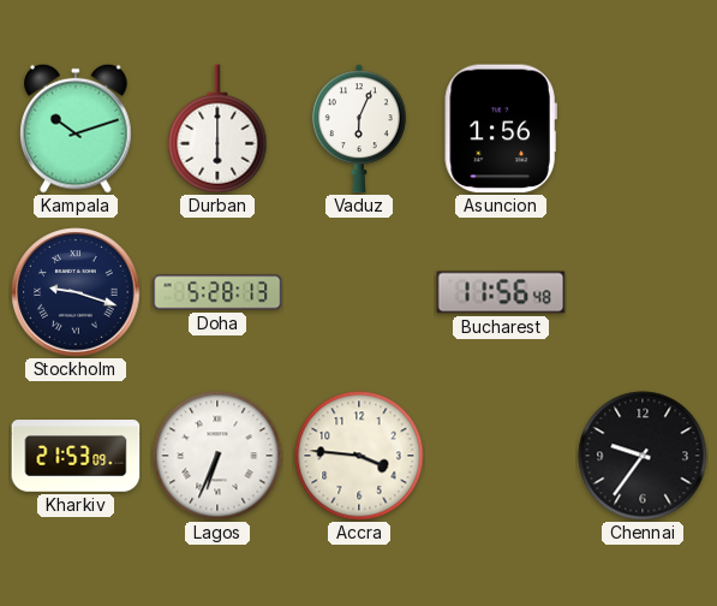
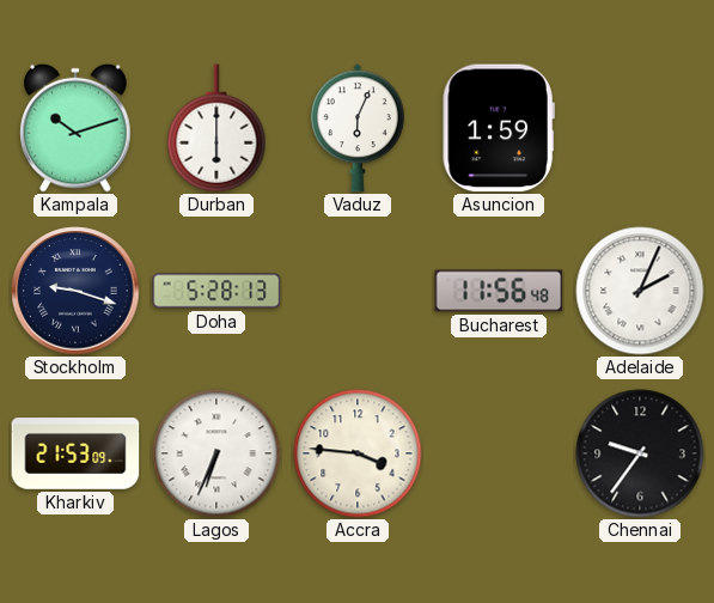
Asuncion: 1:56 -> 1:59
Adelaide: none -> 2:04
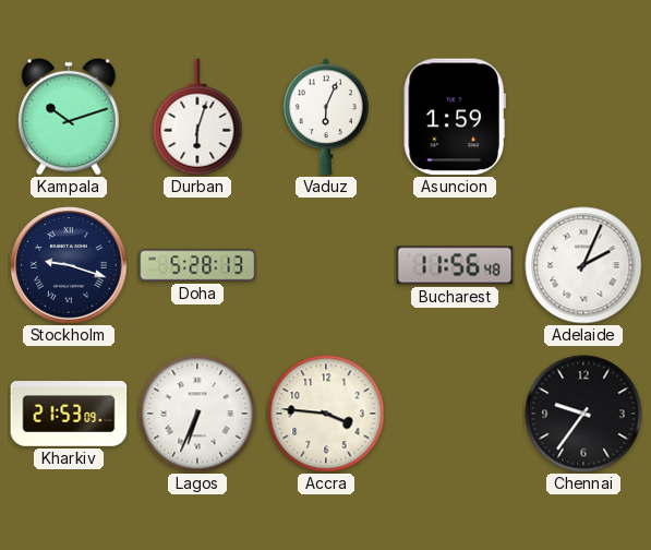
Durban: 6:00 -> 6:03
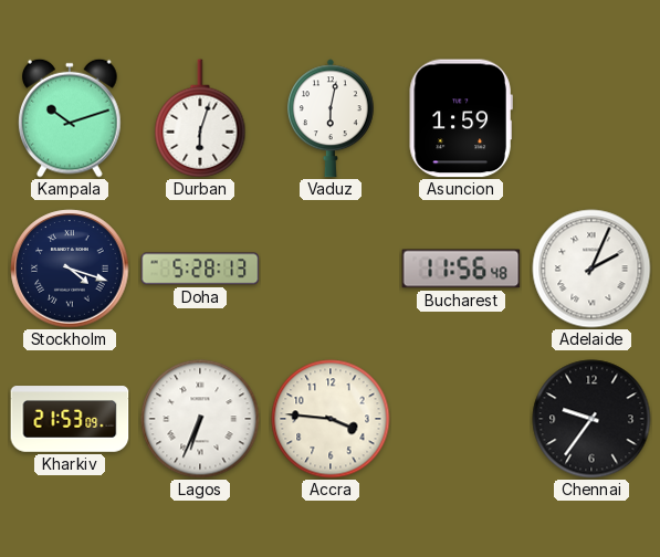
Vaduz: 6:04 -> 6:02
Stockholm: 9:18 -> 4:18
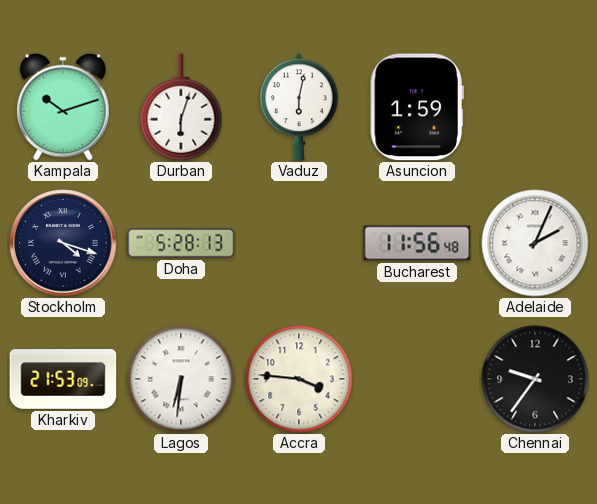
Lagos: 6:34 -> 6:31
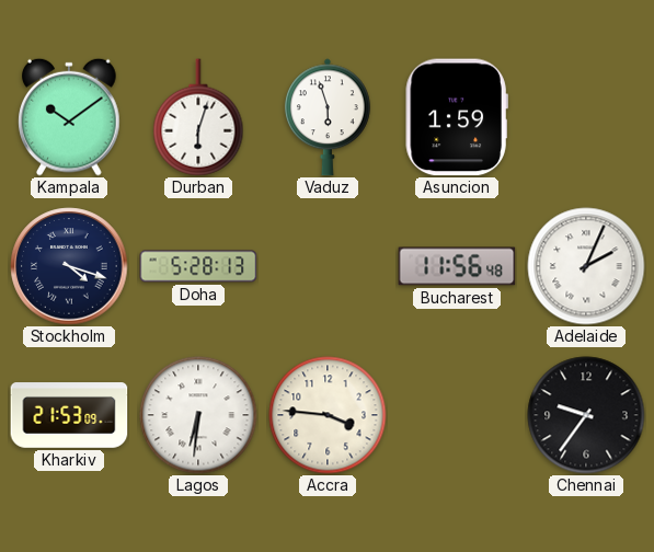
Kampala: 10:12 -> 10:09
Vaduz: 6:02 -> 5:57
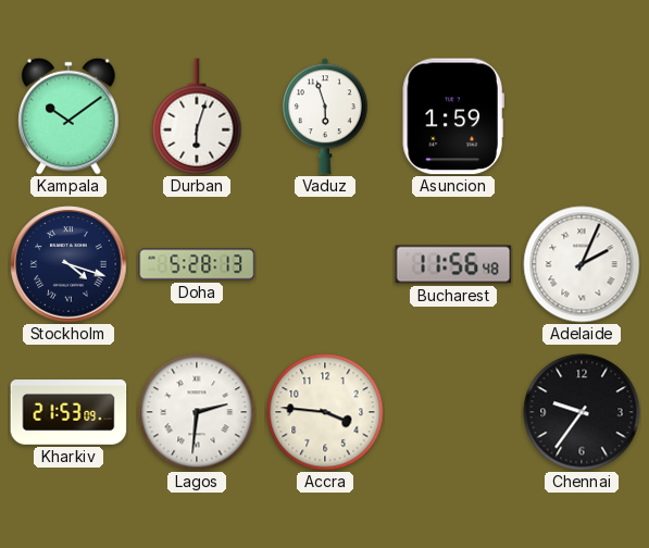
Lagos: 6:31 -> 2:31
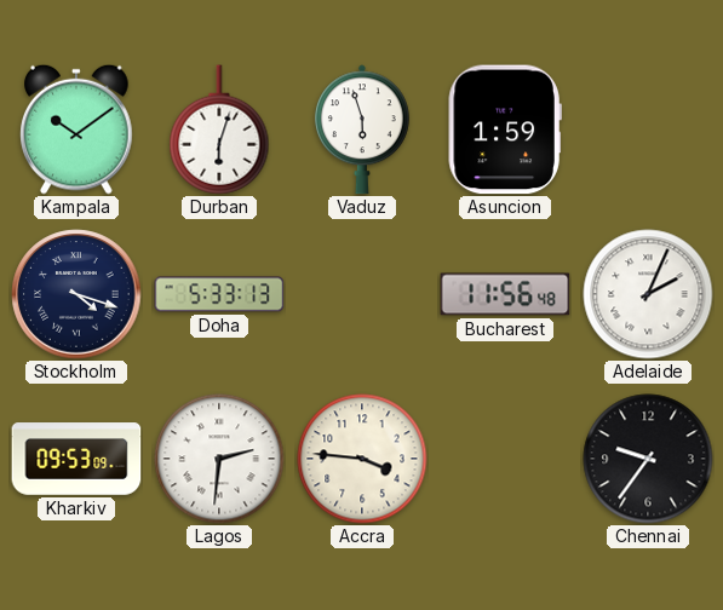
Doha: 5:28 -> 5:33
Kharkiv: 21:53 -> 09:53
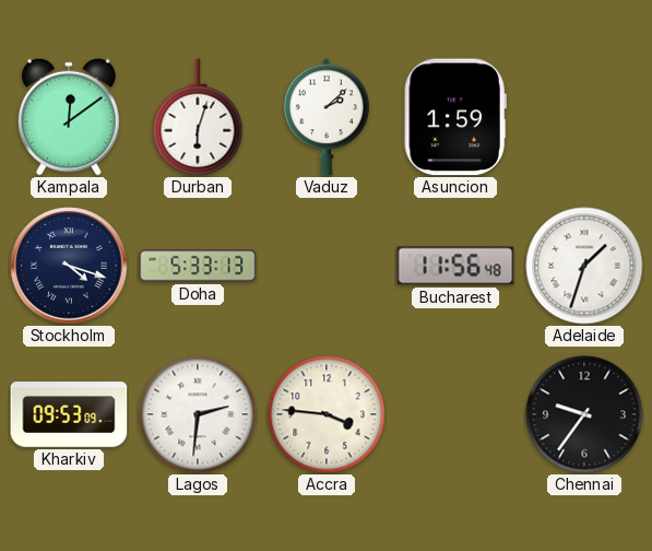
Kampala: 10:09 -> 12:09
Vaduz: 5:57 -> 2:08
Adelaide: 2:04 -> 1:33
